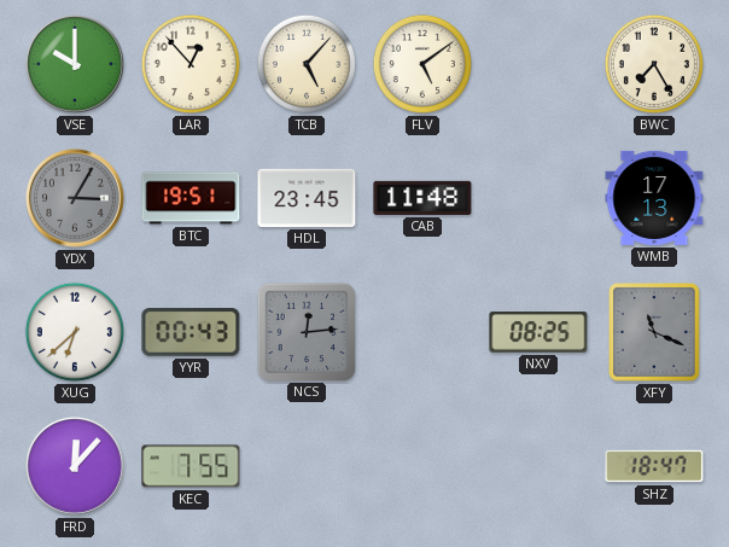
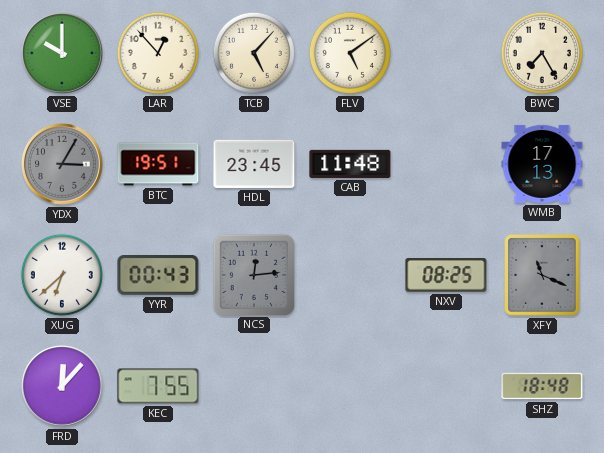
SHZ: 18:47 -> 18:48
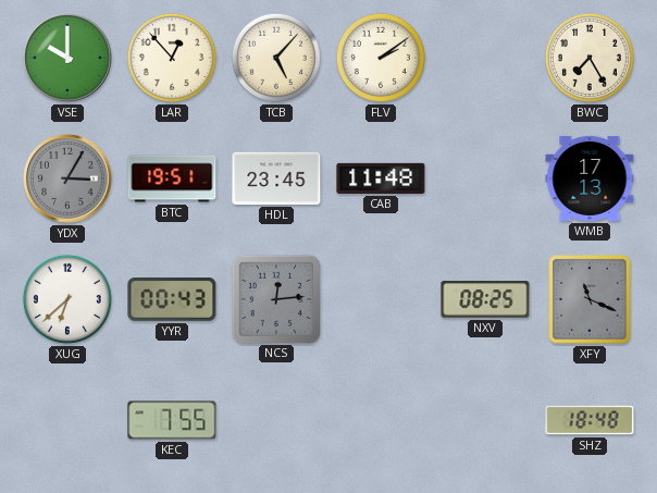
FLV: 5:09 -> 2:09
FRD: 12:07 -> none
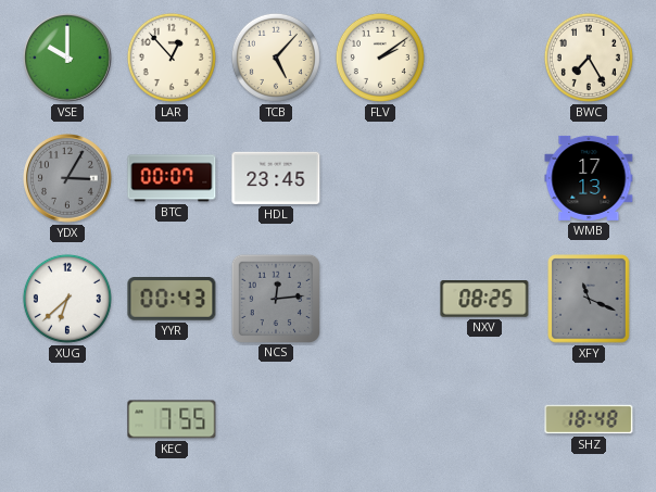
BTC: 19:51 -> 00:07
CAB: 11:48 -> none
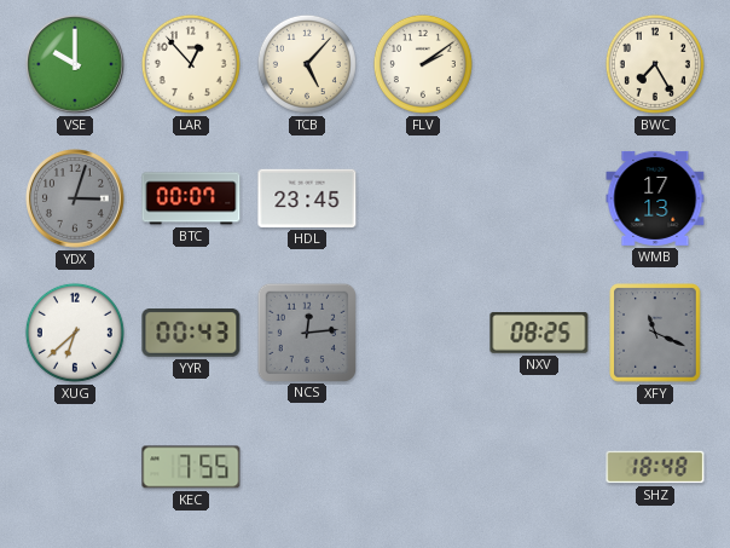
YDX: 3:05 -> 3:03
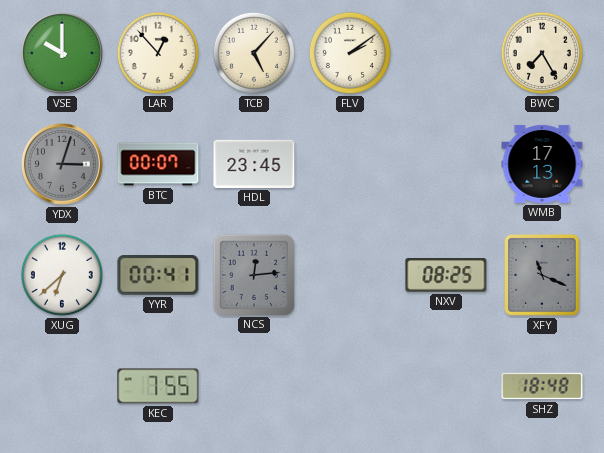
YYR: 00:43 -> 00:41
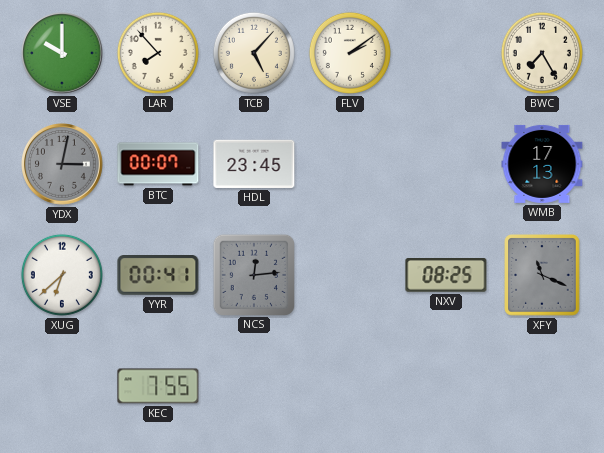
LAR: 12:53 -> 7:53
YDX: 3:03 -> 3:02
SHZ: 18:48 -> none
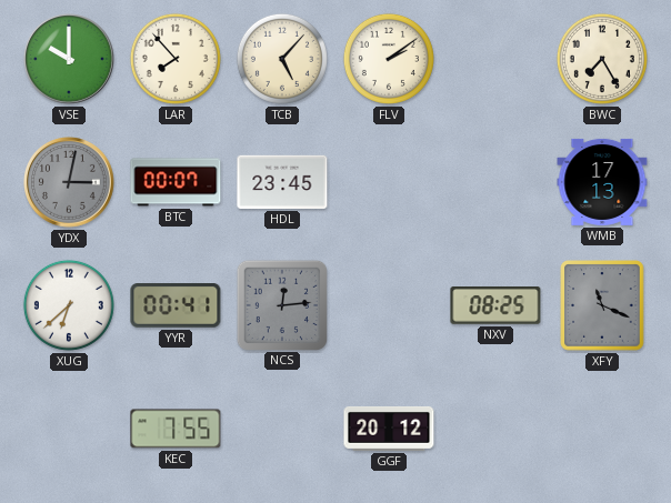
GGF: none -> 20:12
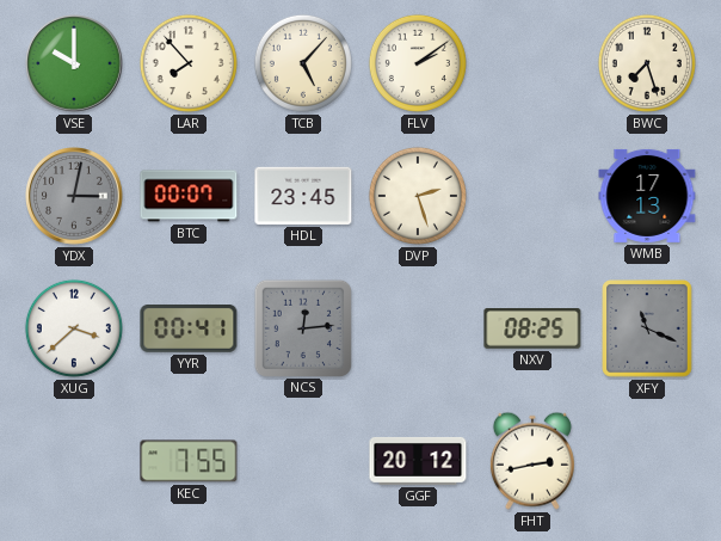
BWC: 7:25 -> 7:27
DVP: none -> 2:27
XUG: 6:38 -> 3:38
FHT: none -> 2:43
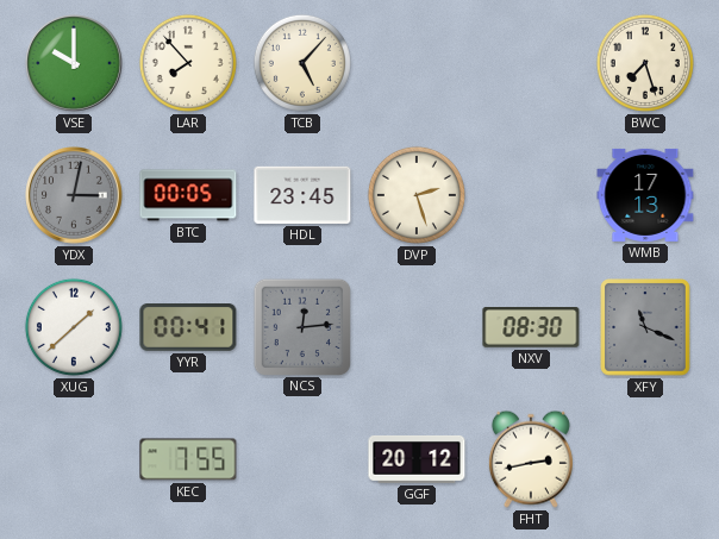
FLV: 2:09 -> none
BTC: 00:07 -> 00:05
XUG: 3:38 -> 1:38
NXV: 08:25 -> 08:30
